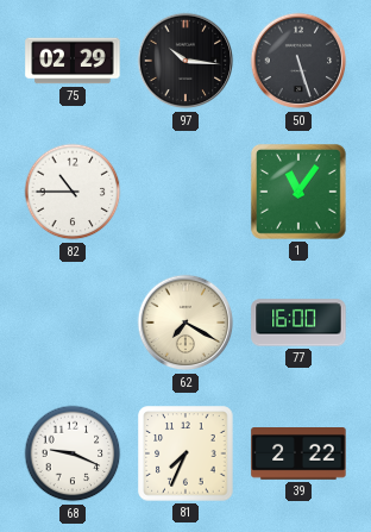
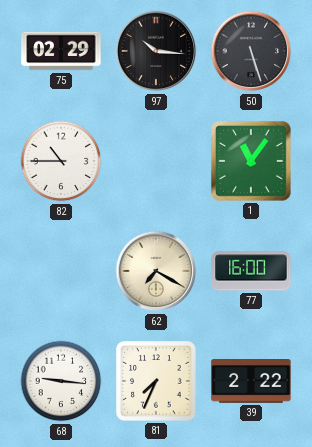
68: 9:19 -> 9:16
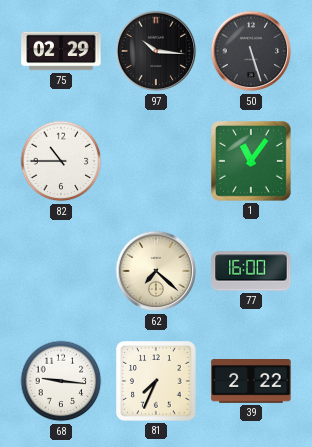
62: 7:20 -> 7:22
